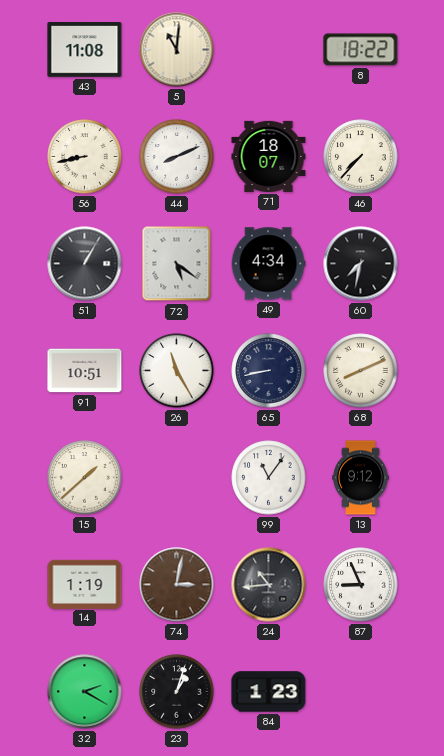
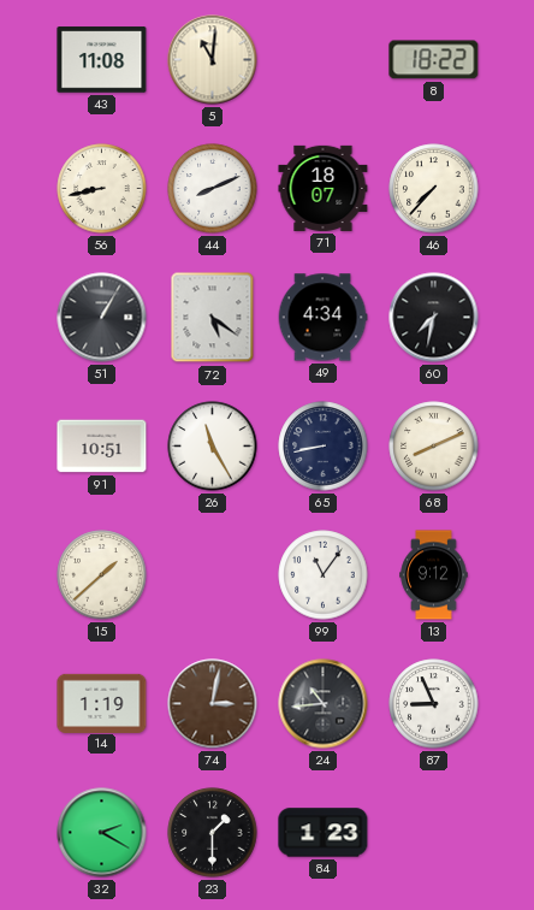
23: 1:03 -> 1:30
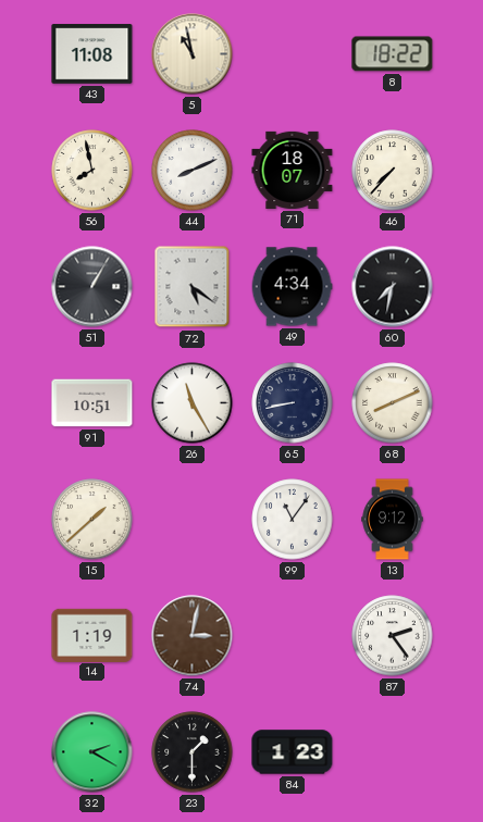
5: 11:01 -> 10:58
56: 8:43 -> 7:58
24: 10:44 -> none
87: 8:56 -> 2:24
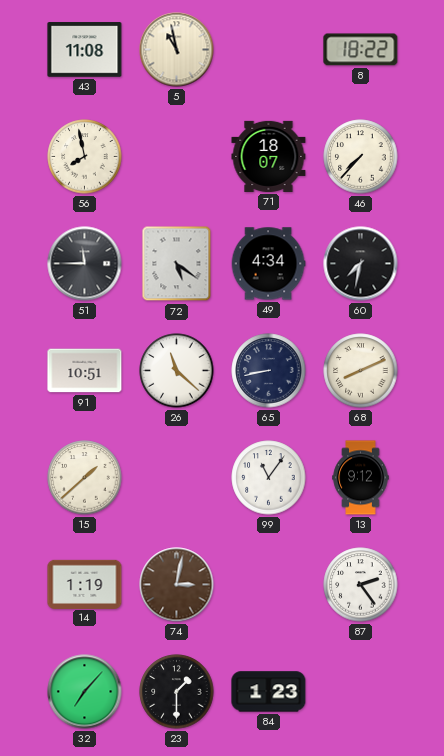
44: 8:11 -> none
51: 1:05 -> 11:45
26: 11:25 -> 11:22
32: 2:20 -> 7:07
